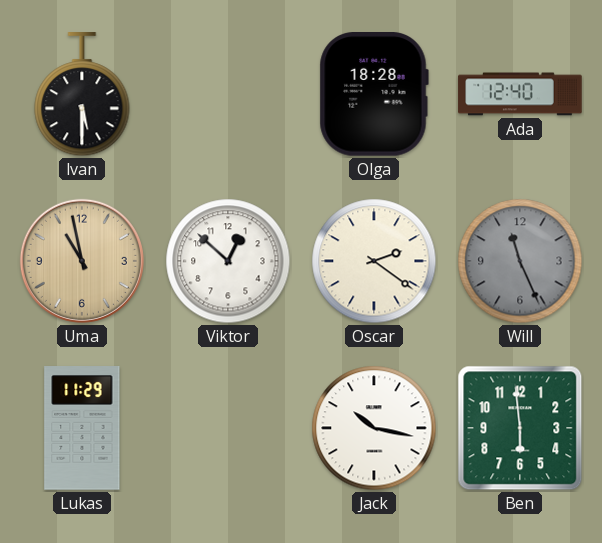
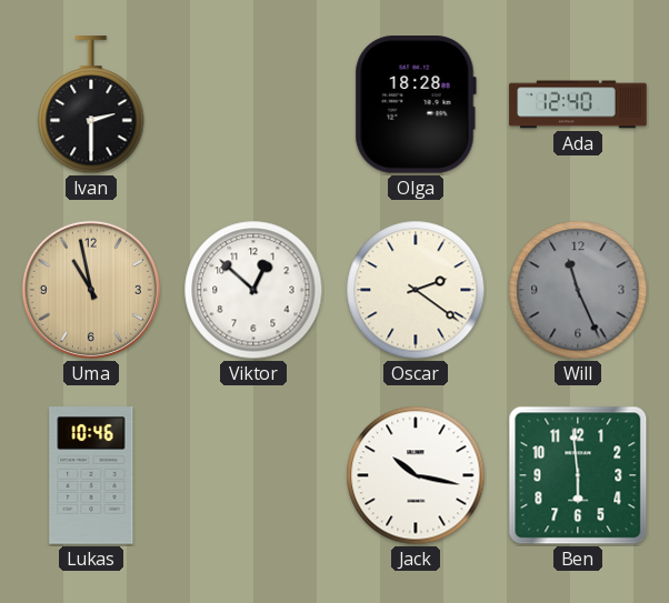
Ivan: 5:30 -> 2:30
Lukas: 11:29 -> 10:46
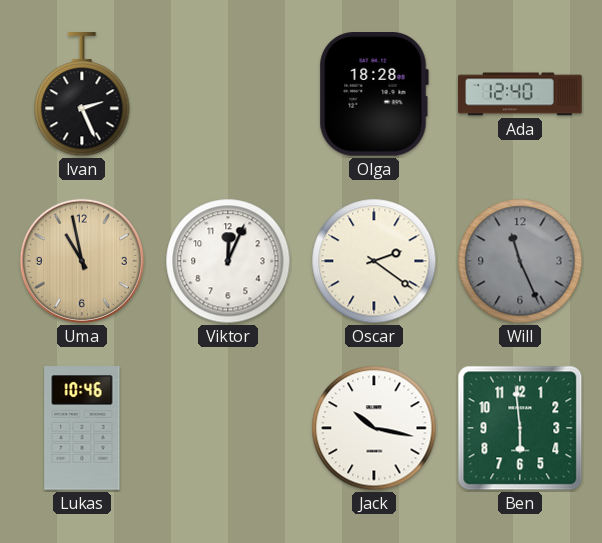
Ivan: 2:30 -> 2:26
Viktor: 12:52 -> 12:04
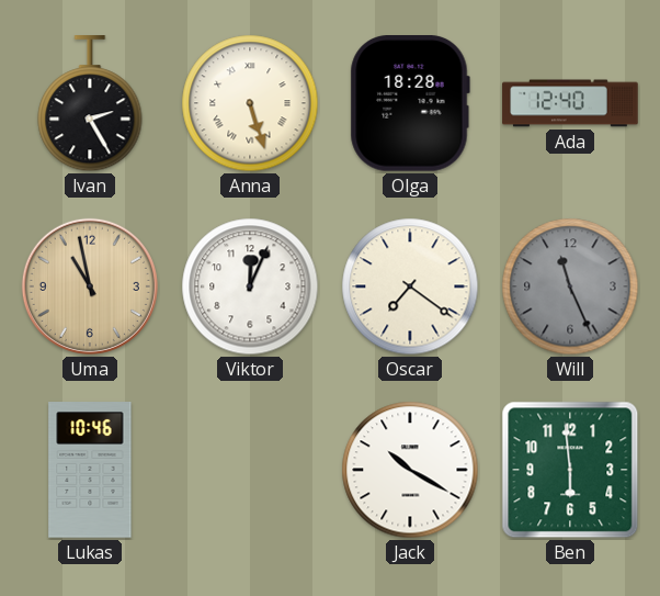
Ivan: 2:26 -> 2:25
Anna: none -> 5:27
Oscar: 2:21 -> 7:21
Jack: 10:17 -> 10:20
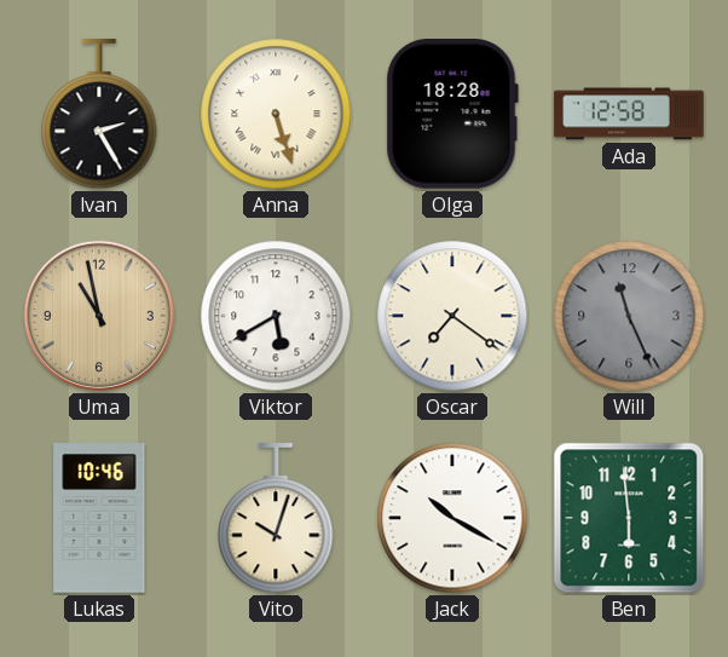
Ada: 12:40 -> 12:58
Viktor: 12:04 -> 5:40
Vito: none -> 10:03
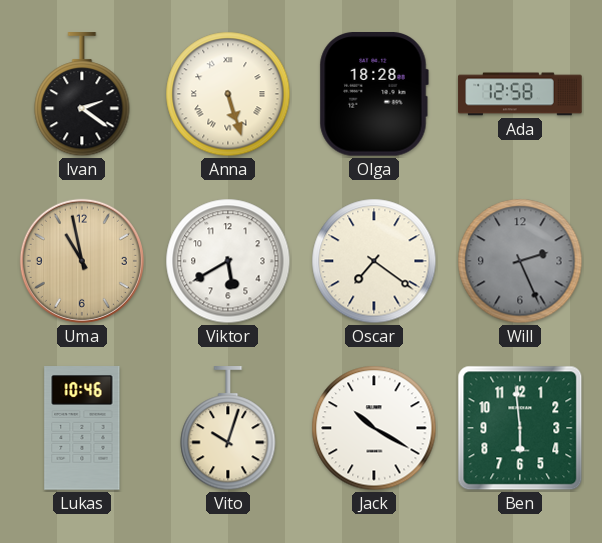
Ivan: 2:25 -> 2:21
Will: 11:26 -> 2:26
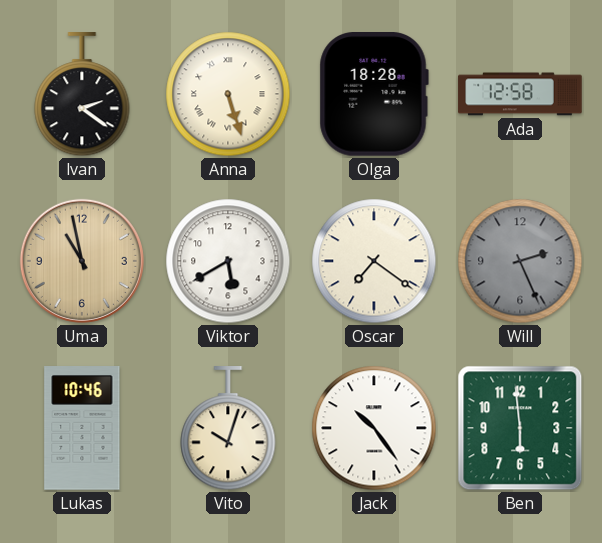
Jack: 10:20 -> 10:24
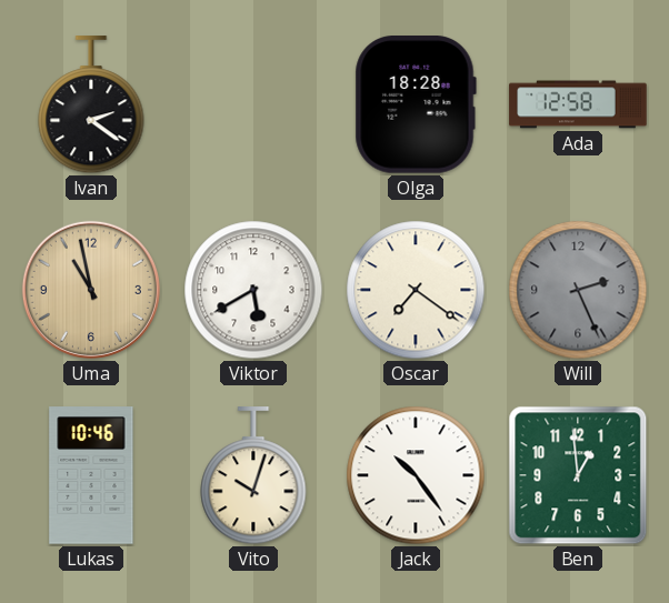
Anna: 5:27 -> none
Ben: 5:59 -> 12:59
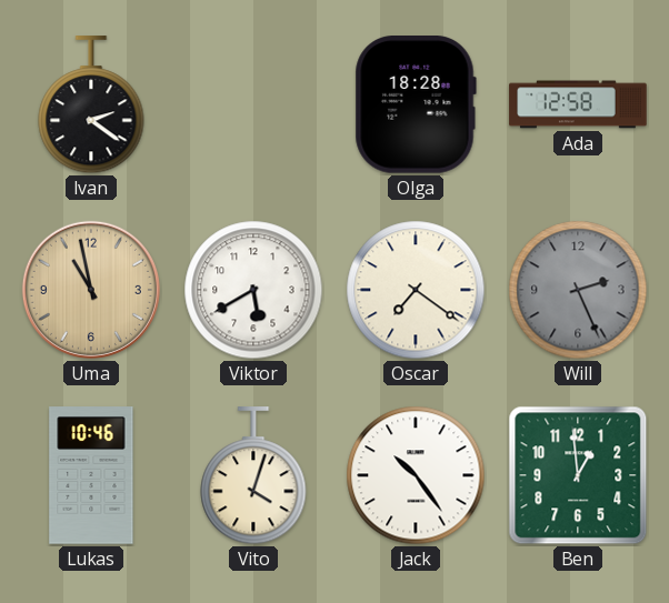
Vito: 10:03 -> 4:03
